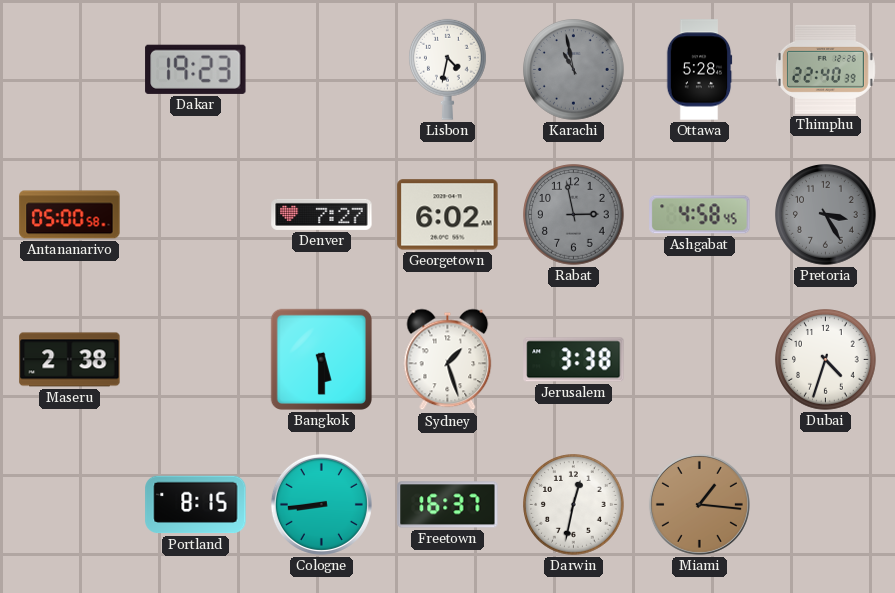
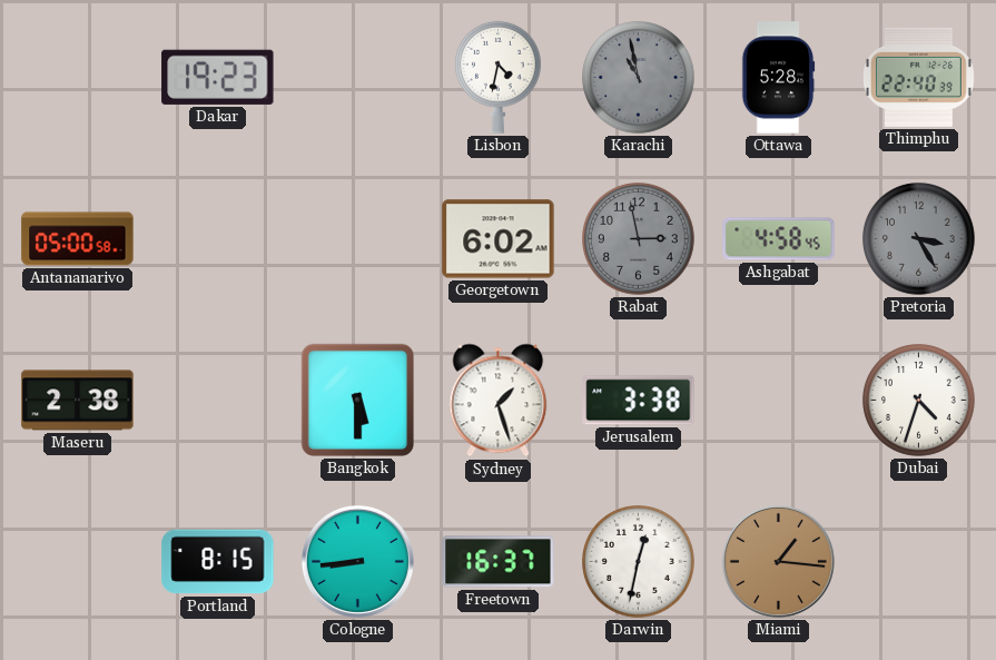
Denver: 7:27 -> none
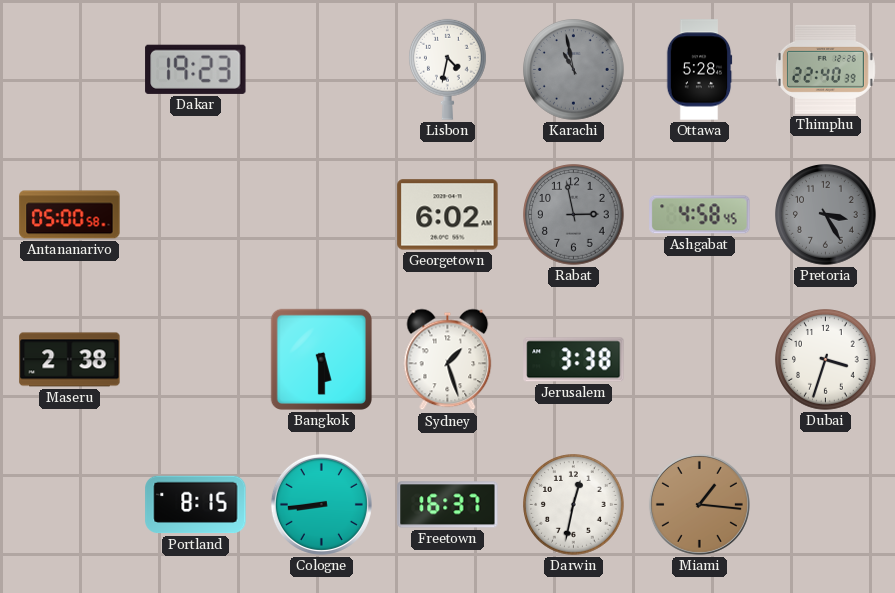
Dubai: 4:33 -> 3:33
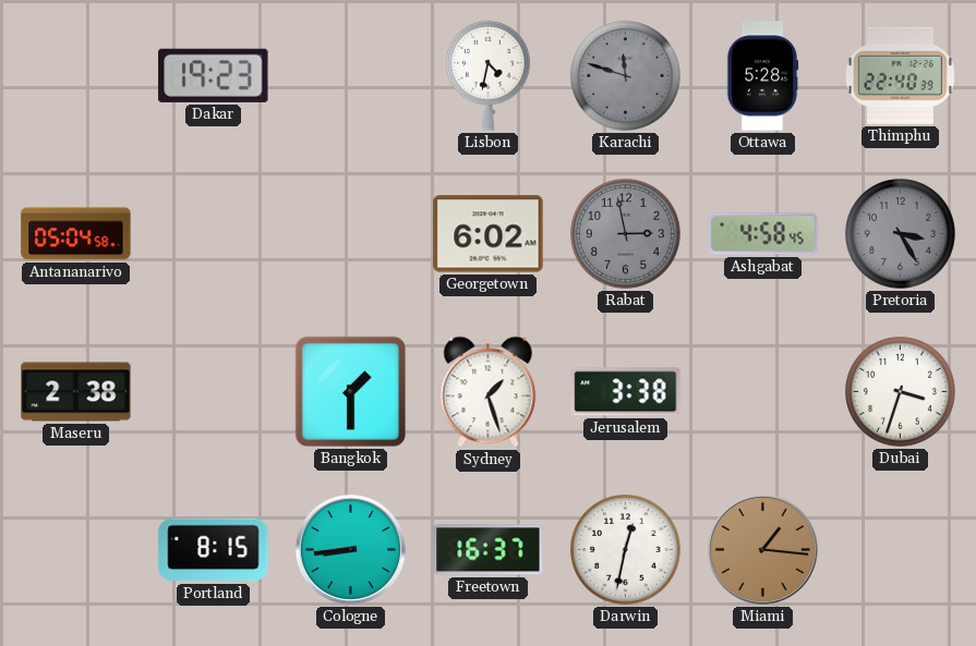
Karachi: 10:58 -> 11:48
Antananarivo: 05:00 -> 05:04
Bangkok: 5:30 -> 1:30
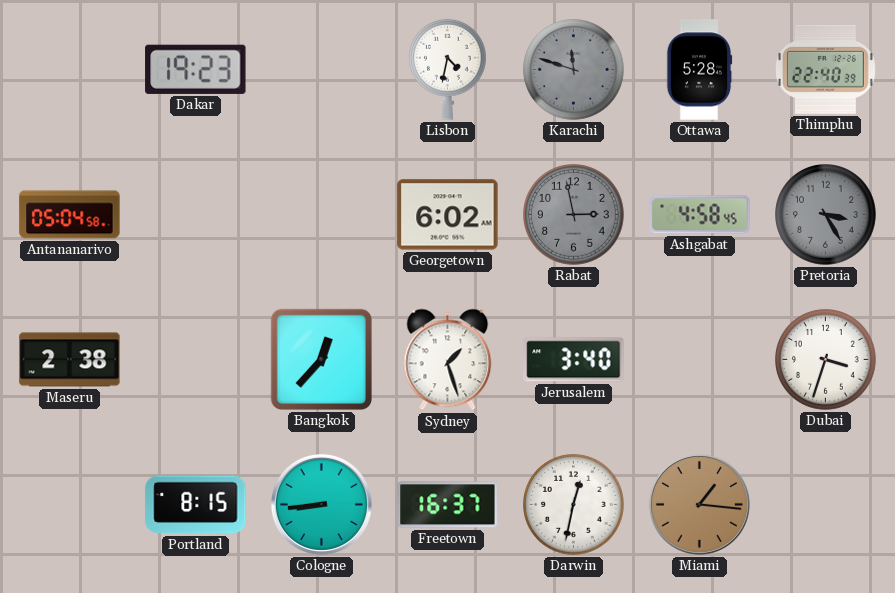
Bangkok: 1:30 -> 12:37
Jerusalem: 3:38 -> 3:40
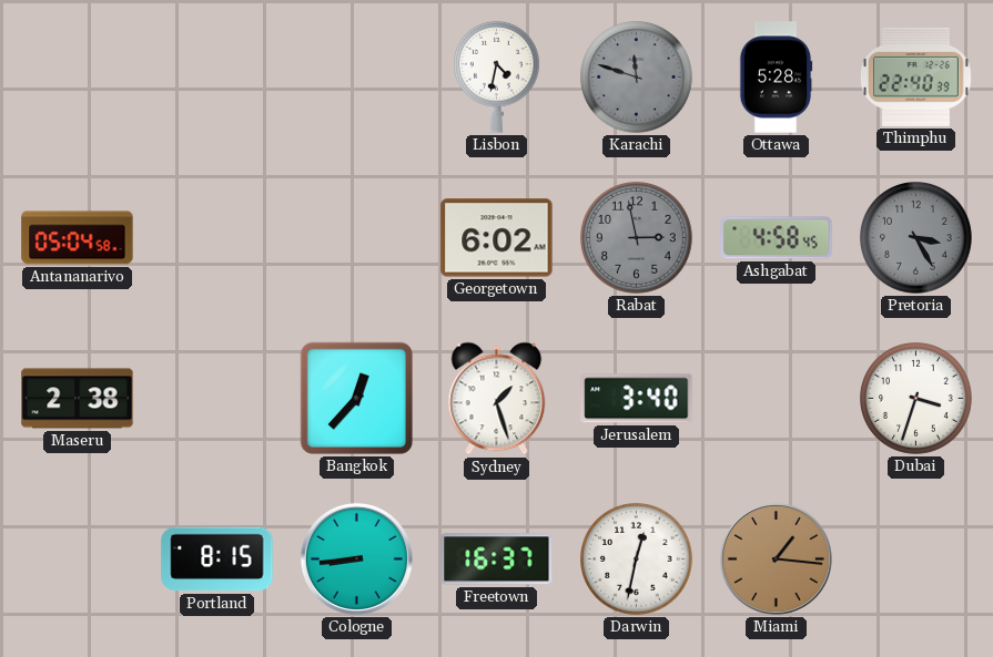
Dakar: 19:23 -> none
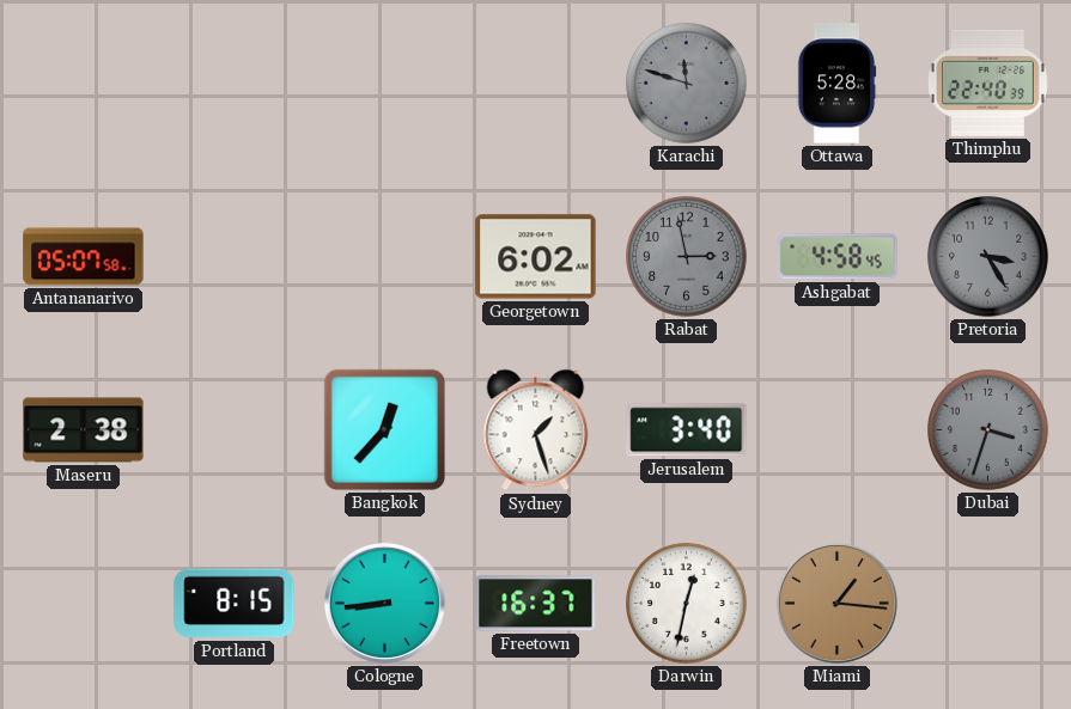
Lisbon: 4:32 -> none
Antananarivo: 05:04 -> 05:07
Dubai dial: white -> grey
